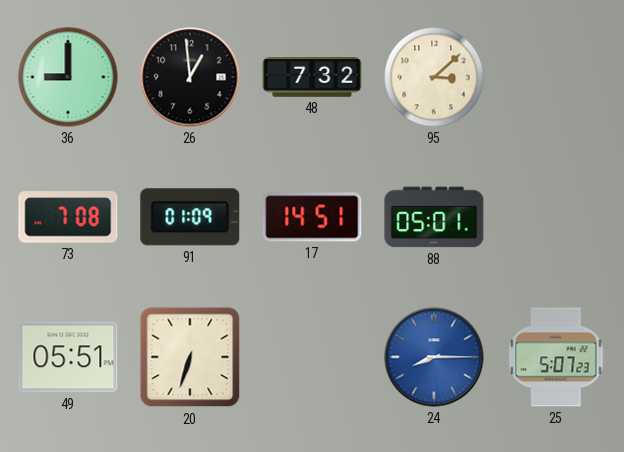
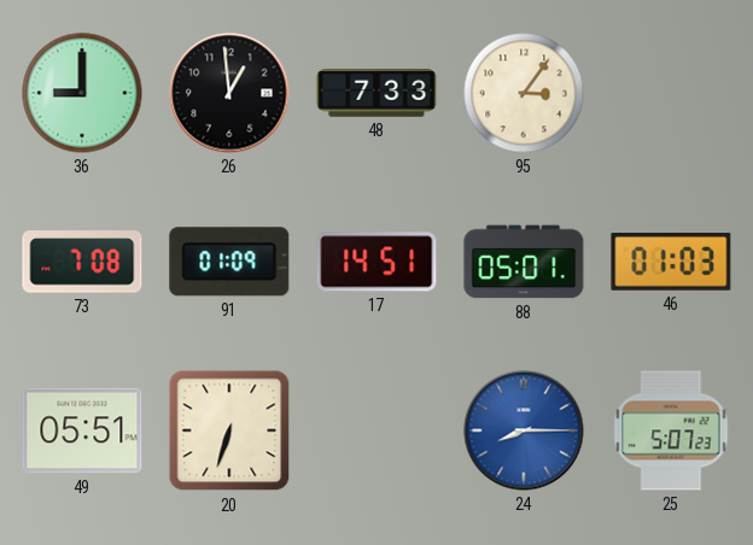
48: 7:32 -> 7:33
95: 3:08 -> 3:06
46: none -> 01:03
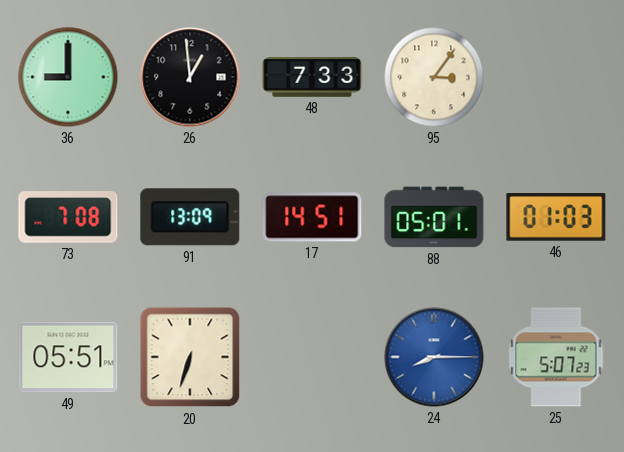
91: 01:09 -> 13:09
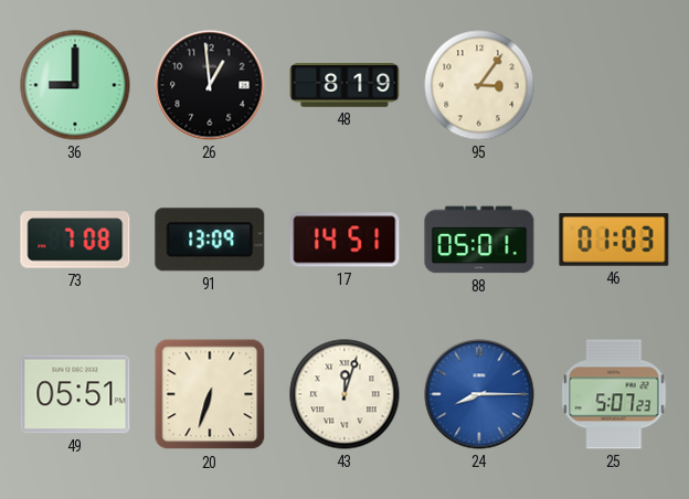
48: 7:33 -> 8:19
43: none -> 12:03
